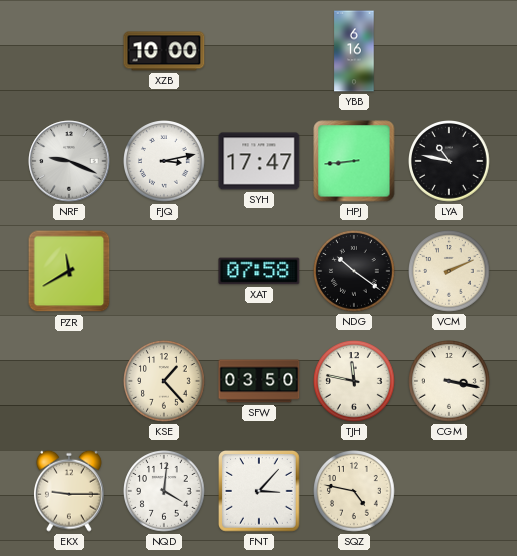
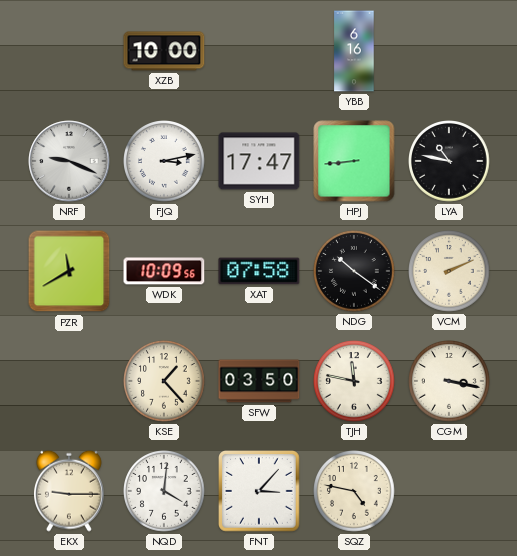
WDK: none -> 10:09
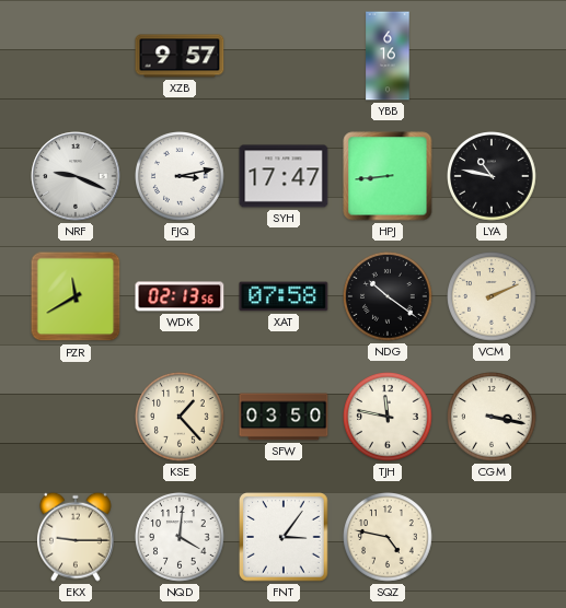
XZB: 10:00 -> 9:57
WDK: 10:09 -> 02:13
FNT: 3:07 -> 3:06
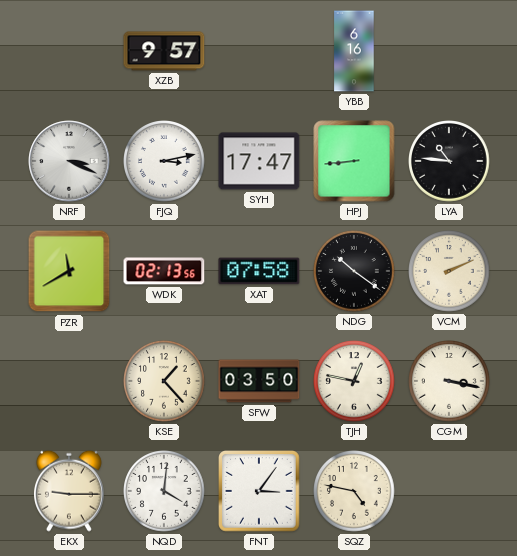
NRF: 9:19 -> 3:19
LYA: 10:47 -> 10:46
TJH: 11:47 -> 12:47
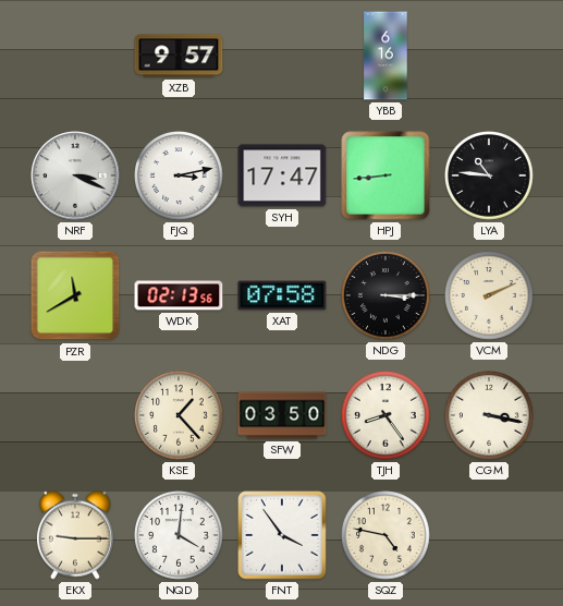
NDG: 10:21 -> 3:15
TJH: 12:47 -> 8:24
FNT: 3:06 -> 3:54
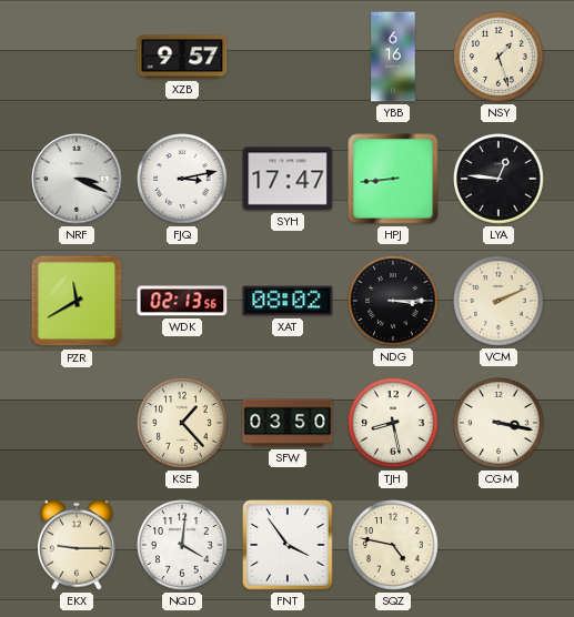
NSY: none -> 1:27
LYA: 10:46 -> 12:46
XAT: 07:58 -> 08:02
TJH: 8:24 -> 8:28
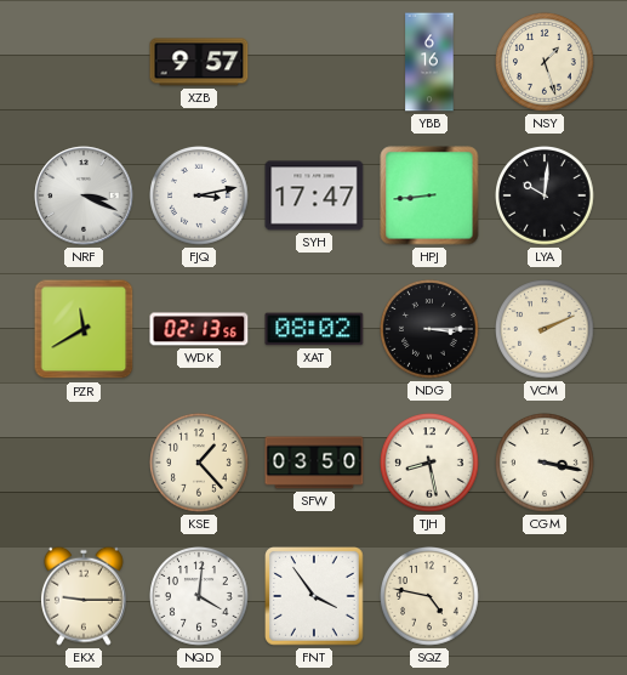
LYA: 12:46 -> 10:01
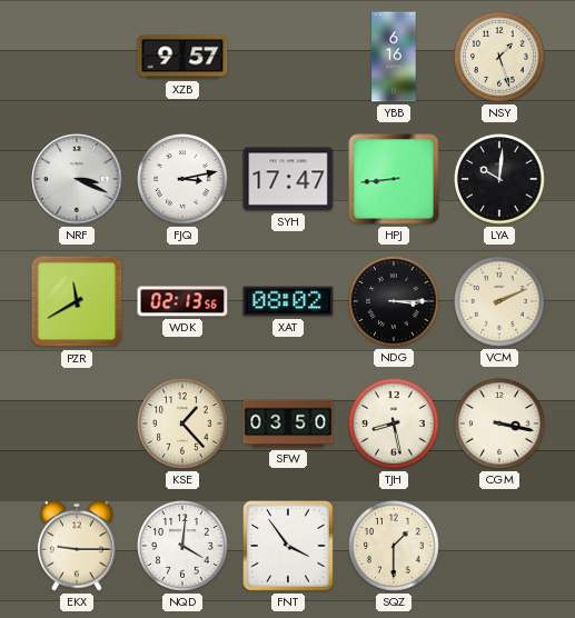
SQZ: 4:47 -> 1:30
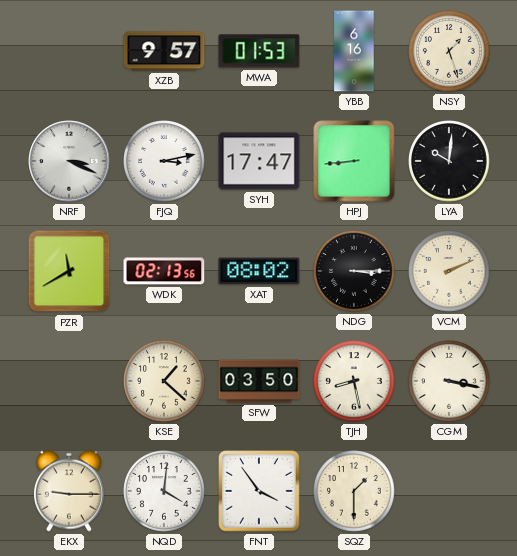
MWA: none -> 01:53
KSE: 1:23 -> 1:22
